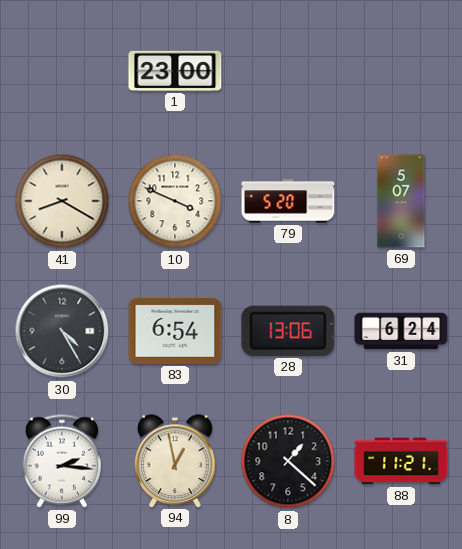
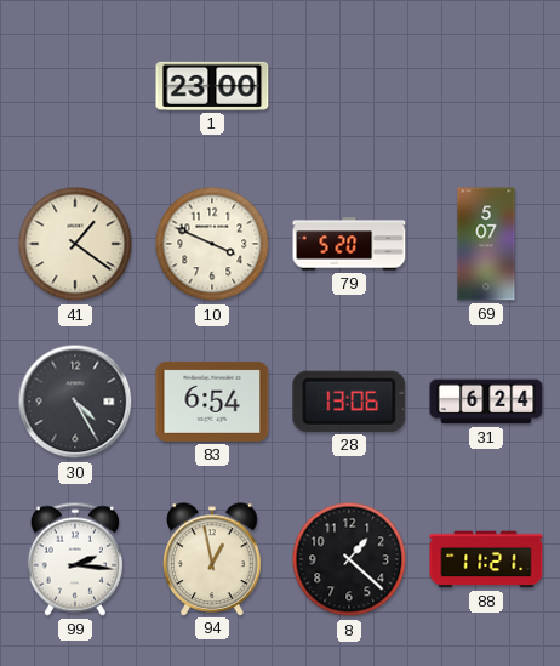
41: 8:20 -> 1:21
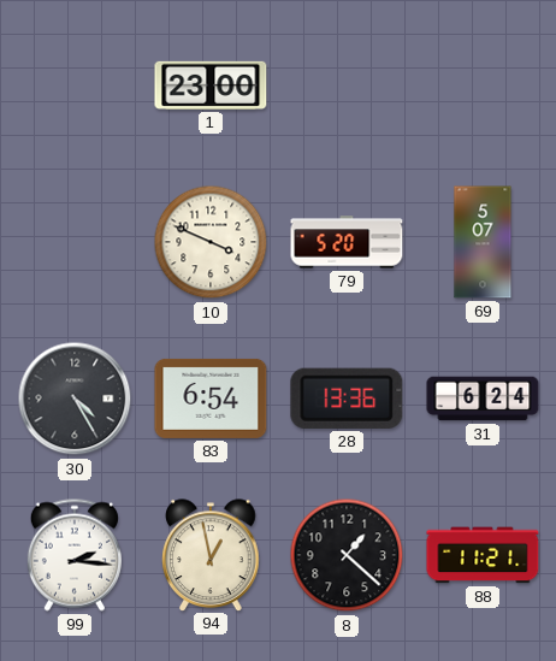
41: 1:21 -> none
28: 13:06 -> 13:36
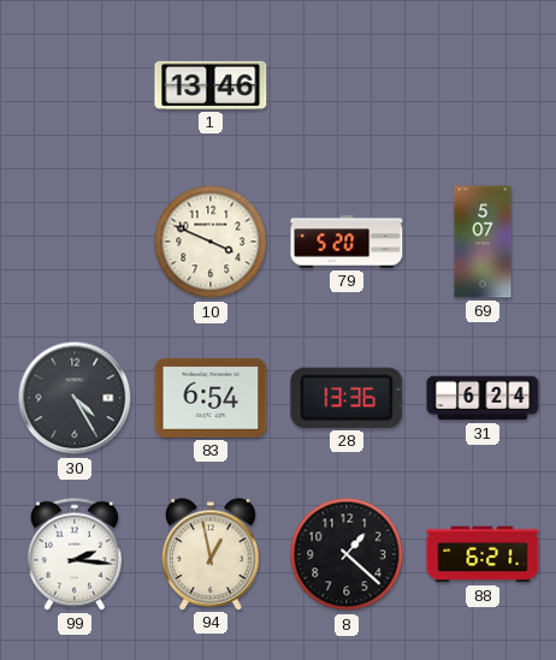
1: 23:00 -> 13:46
88: 11:21 -> 6:21
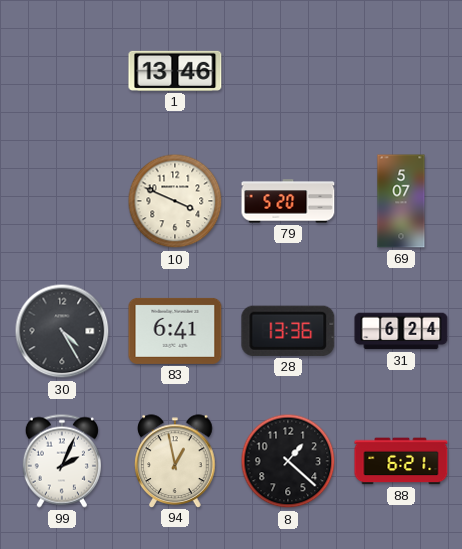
83: 6:54 -> 6:41
99: 2:16 -> 2:04
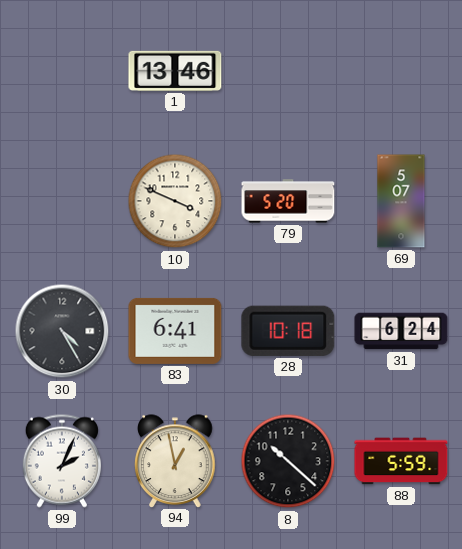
28: 13:36 -> 10:18
8: 1:22 -> 10:22
88: 6:21 -> 5:59
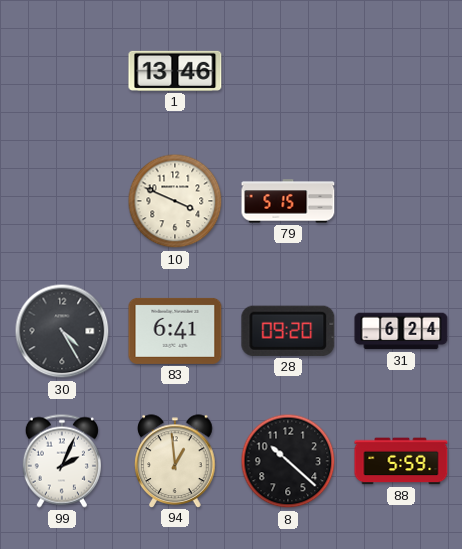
79: 5:20 -> 5:15
69: 5:07 -> none
28: 10:18 -> 09:20
94: 12:58 -> 12:59
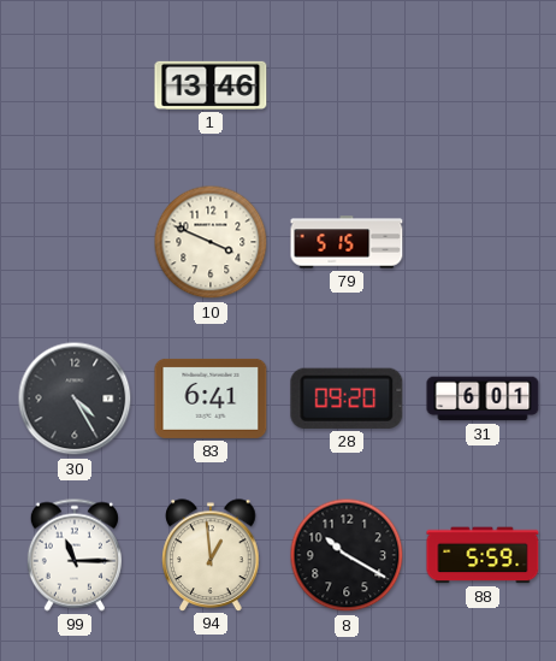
31: 6:24 -> 6:01
99: 2:04 -> 11:15
8: 10:22 -> 10:20
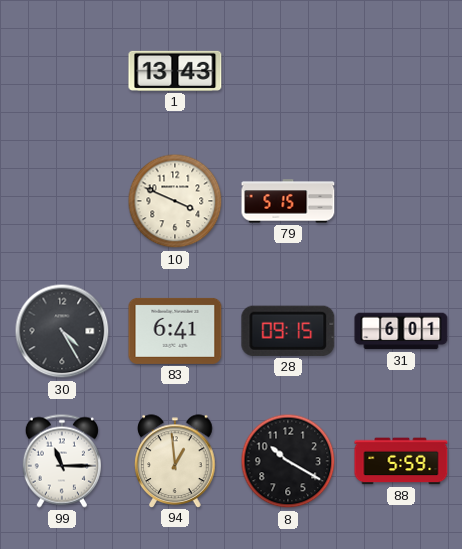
1: 13:46 -> 13:43
28: 09:20 -> 09:15
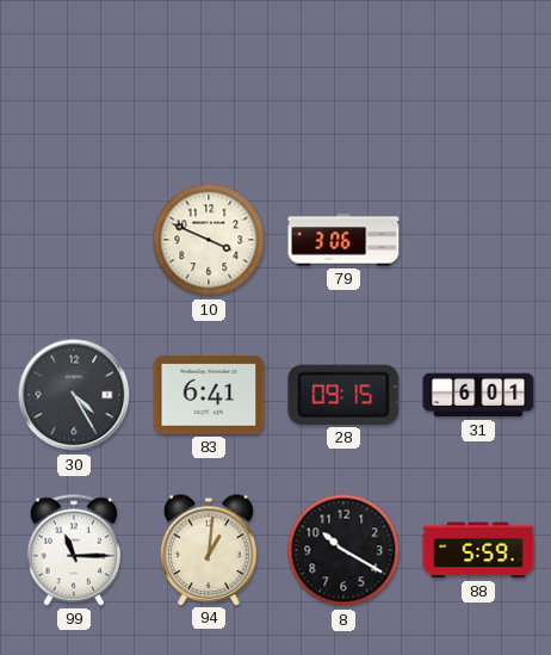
1: 13:43 -> none
79: 5:15 -> 3:06
94: 12:59 -> 1:01
